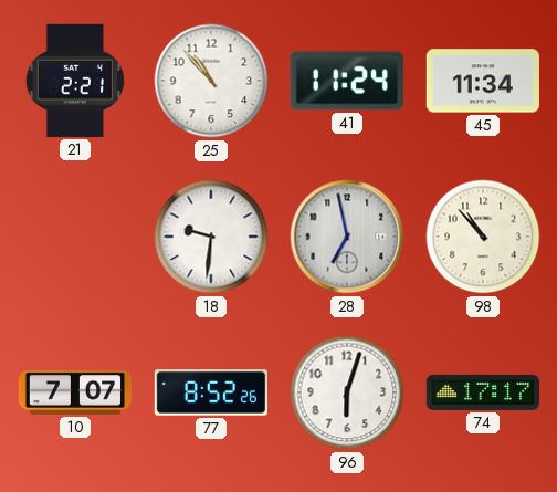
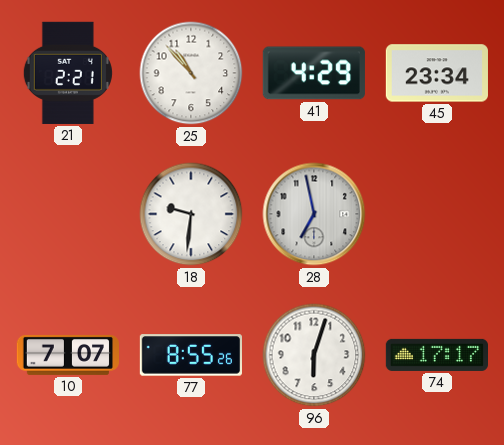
41: 11:24 -> 4:29
45: 11:34 -> 23:34
98: 10:53 -> none
77: 8:52 -> 8:55
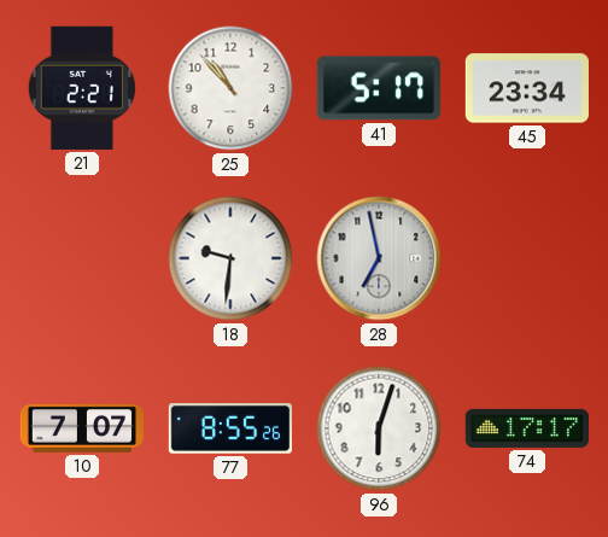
41: 4:29 -> 5:17
